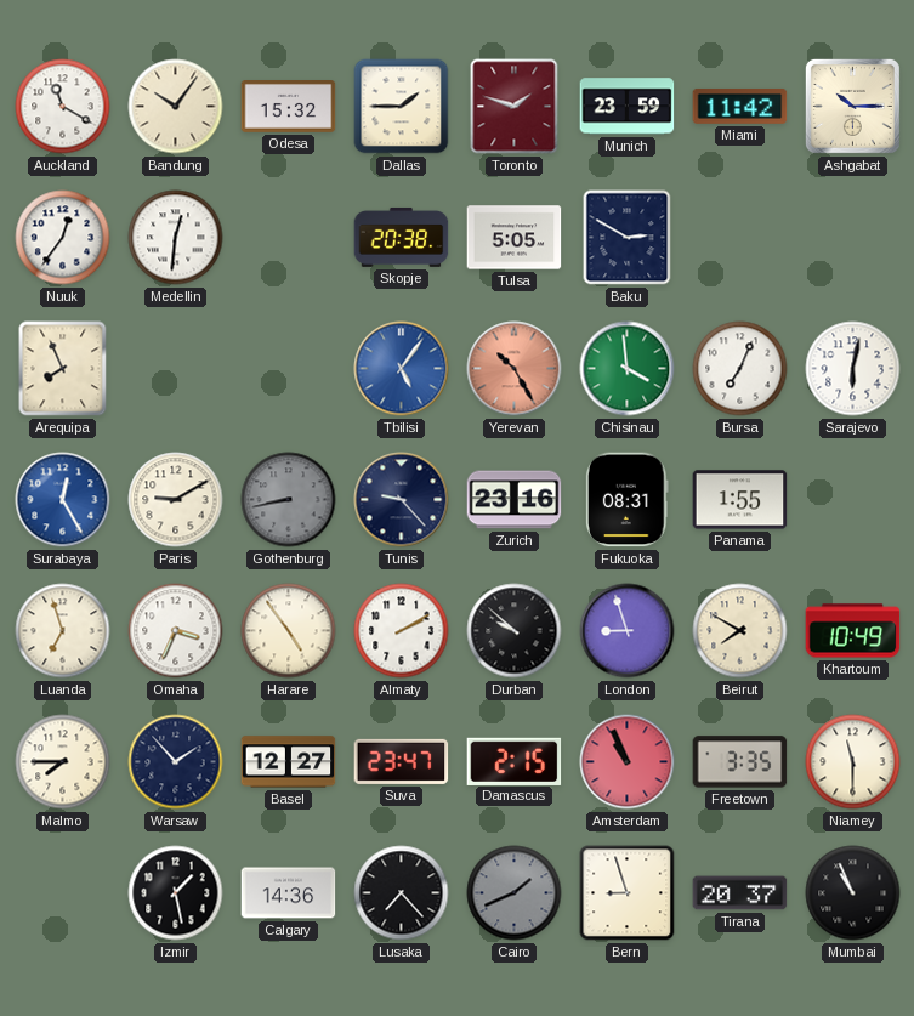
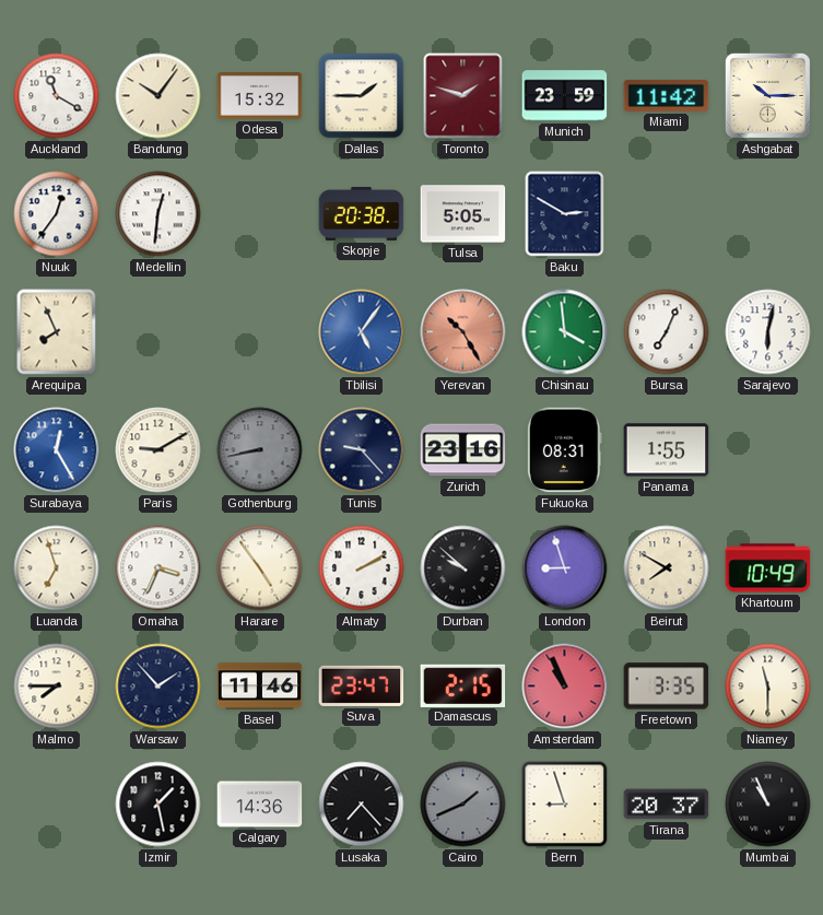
Basel: 12:27 -> 11:46
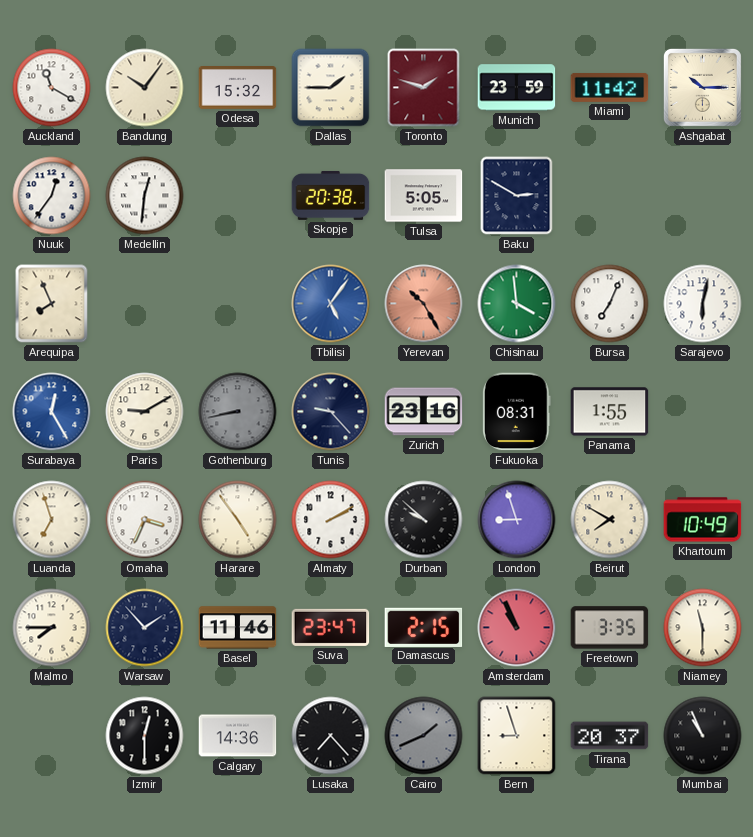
Izmir: 1:28 -> 12:30
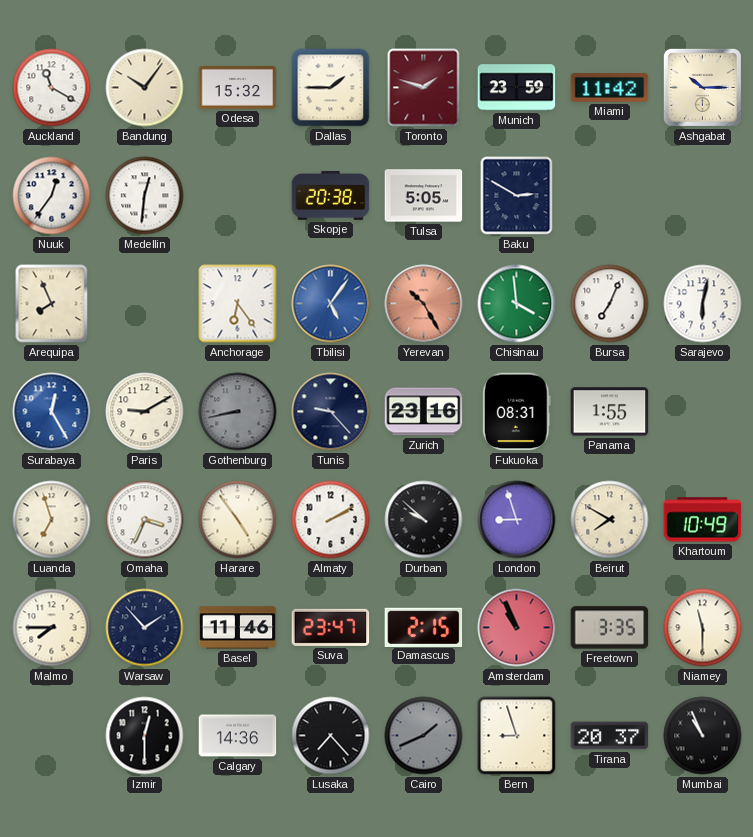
Anchorage: none -> 6:24
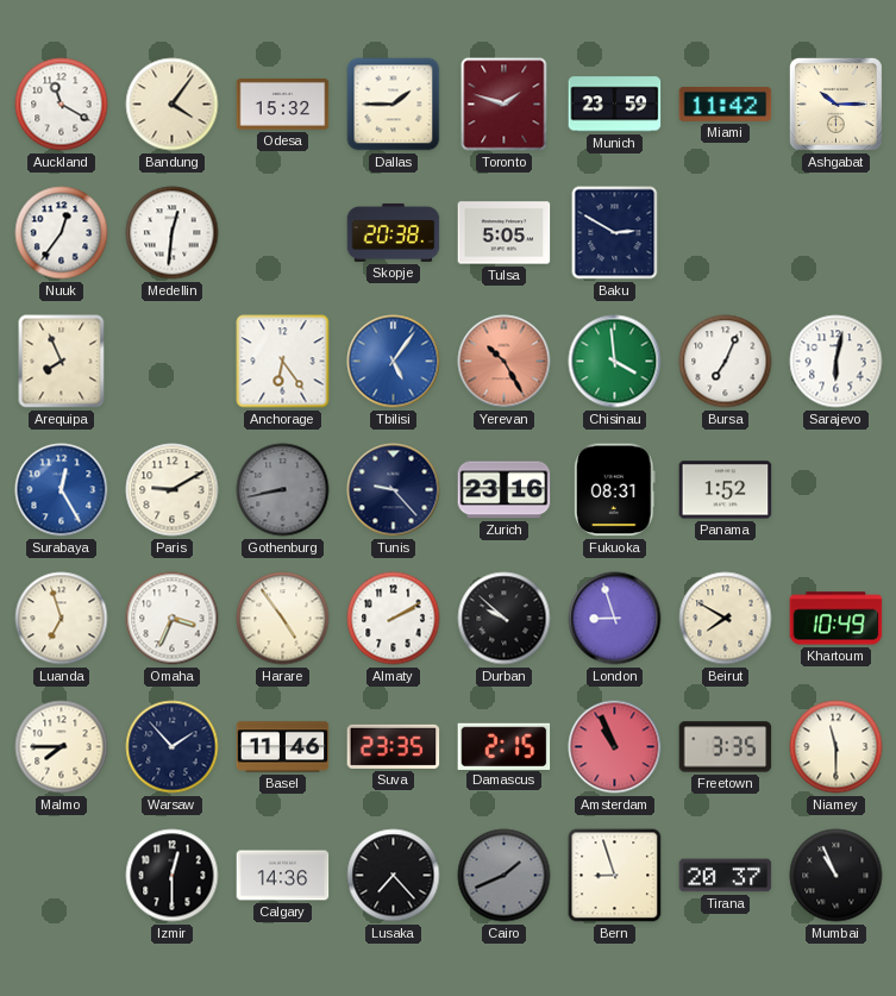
Bandung: 10:06 -> 4:06
Panama: 1:55 -> 1:52
Suva: 23:47 -> 23:35
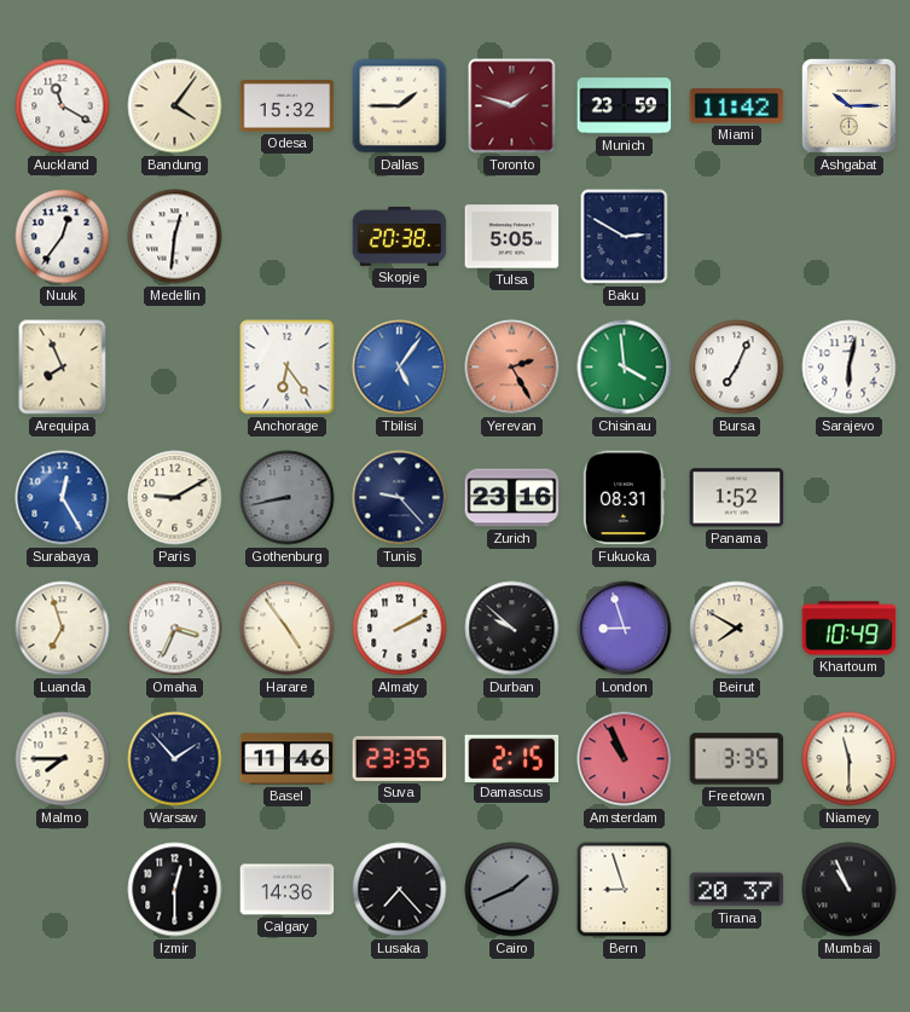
Yerevan: 10:25 -> 2:25
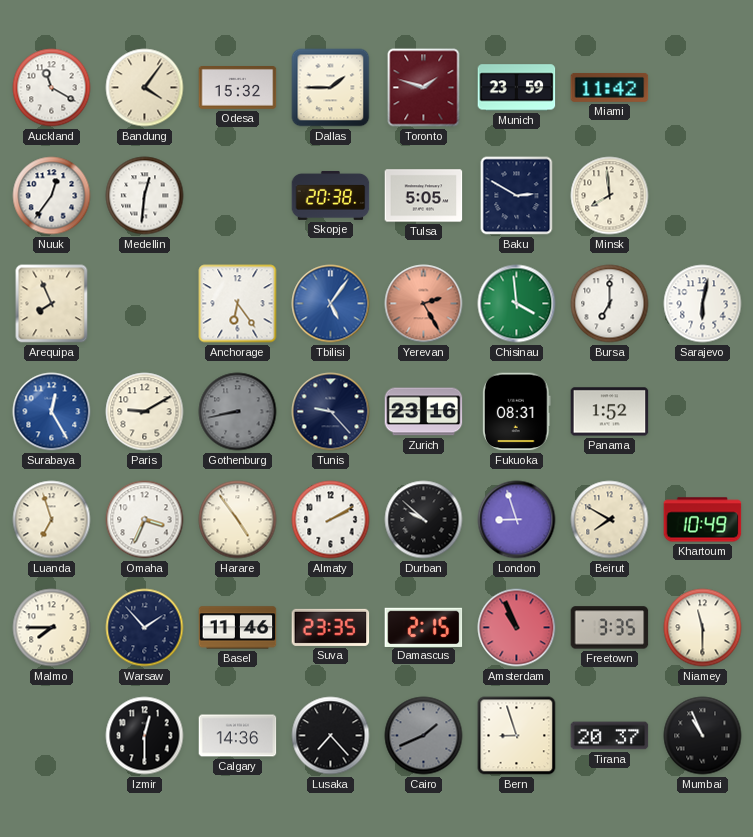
Ashgabat: 10:15 -> none
Minsk: none -> 7:59
Bursa: 7:04 -> 7:00
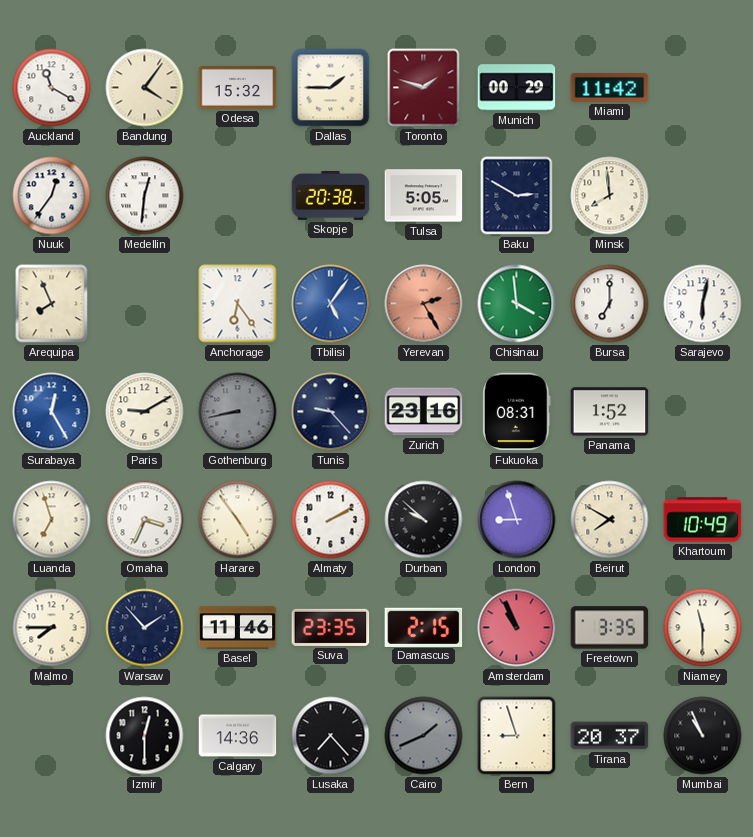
Munich: 23:59 -> 00:29
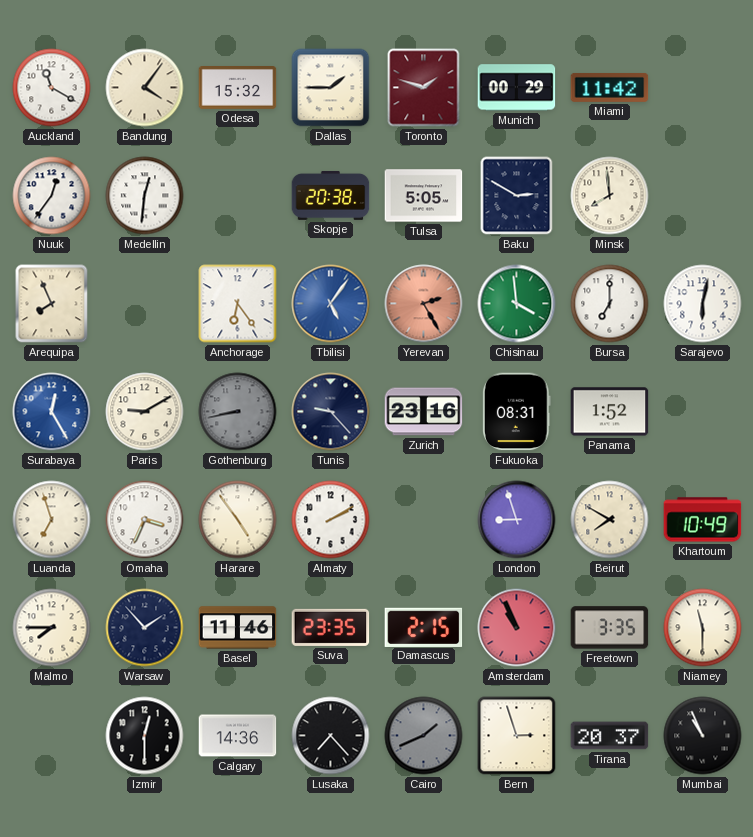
Durban: 9:52 -> none
Bern: 8:57 -> 2:57
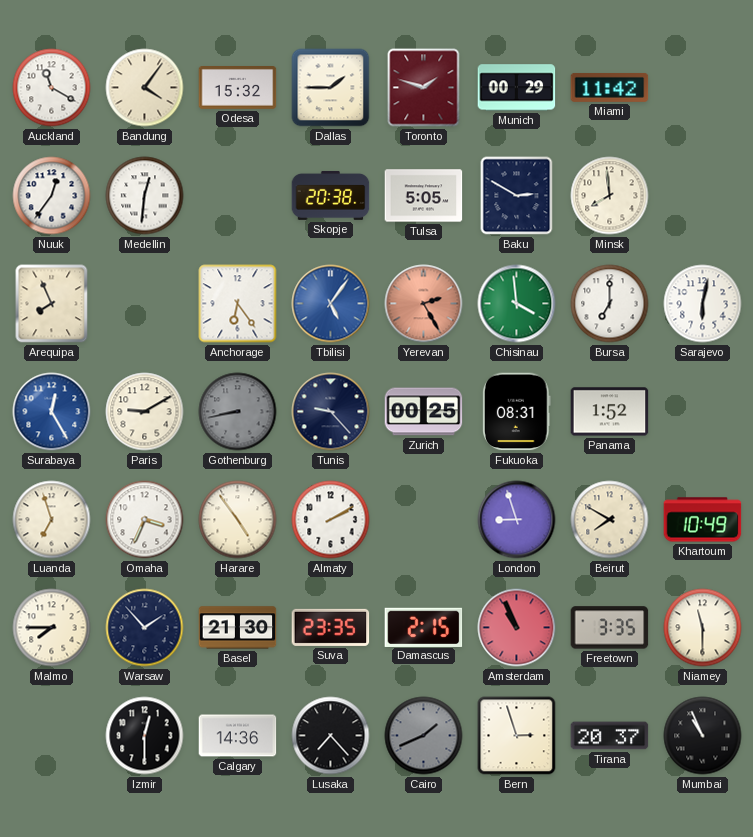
Zurich: 23:16 -> 00:25
Basel: 11:46 -> 21:30
